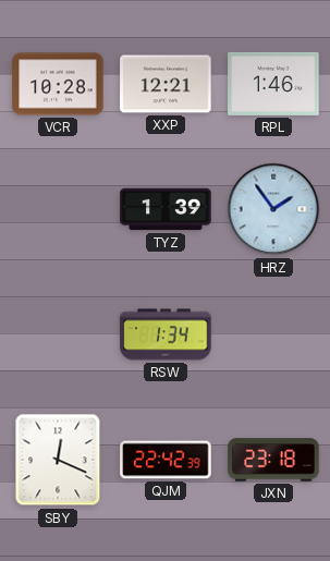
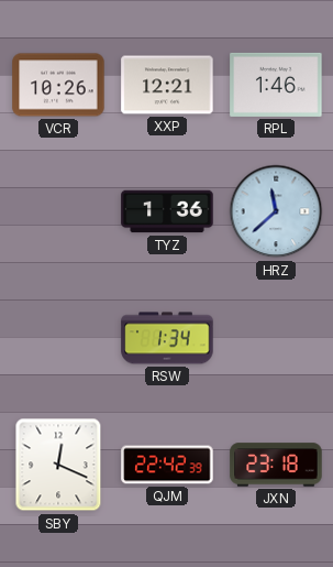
VCR: 10:28 -> 10:26
TYZ: 1:39 -> 1:36
HRZ: 1:54 -> 11:38
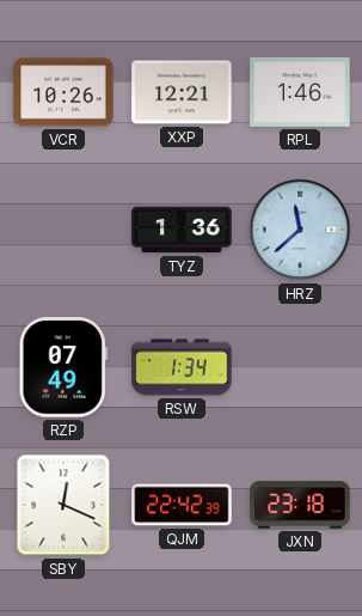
RZP: none -> 07:49
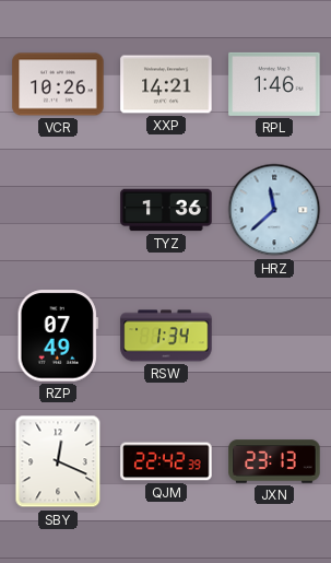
XXP: 12:21 -> 14:21
JXN: 23:18 -> 23:13
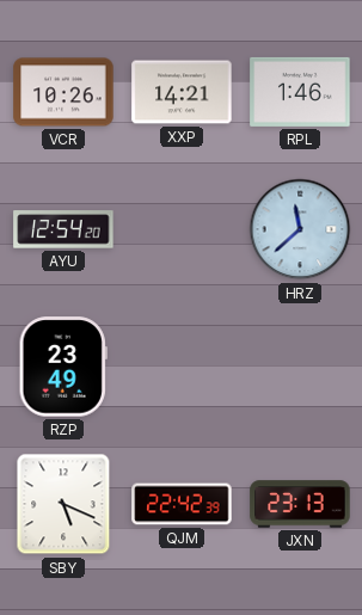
AYU: none -> 12:54
TYZ: 1:36 -> none
RZP: 07:49 -> 23:49
RSW: 1:34 -> none
SBY: 12:19 -> 5:19
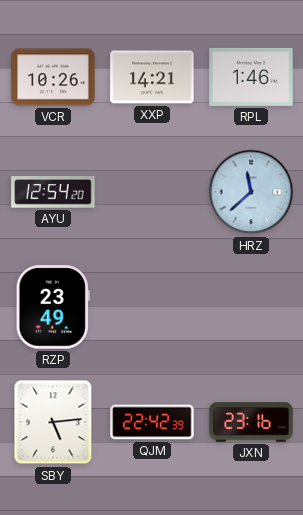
SBY: 5:19 -> 5:14
JXN: 23:13 -> 23:16
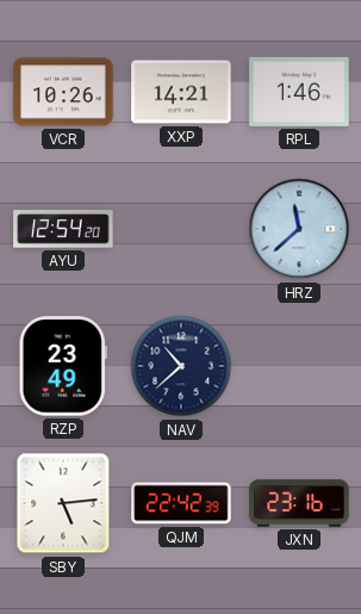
NAV: none -> 10:38
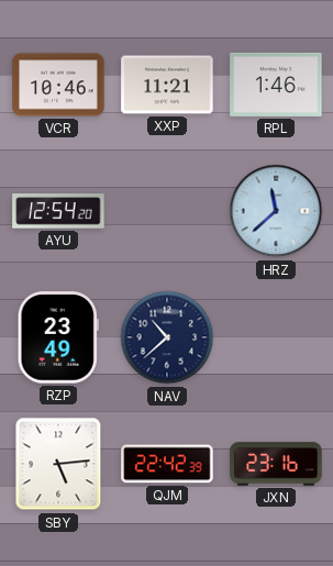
VCR: 10:26 -> 10:46
XXP: 14:21 -> 11:21
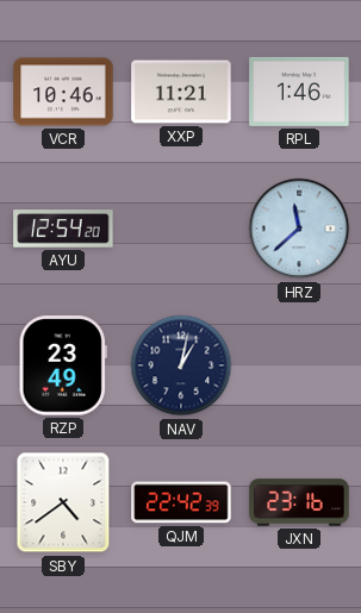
NAV: 10:38 -> 1:02
SBY: 5:14 -> 4:39
